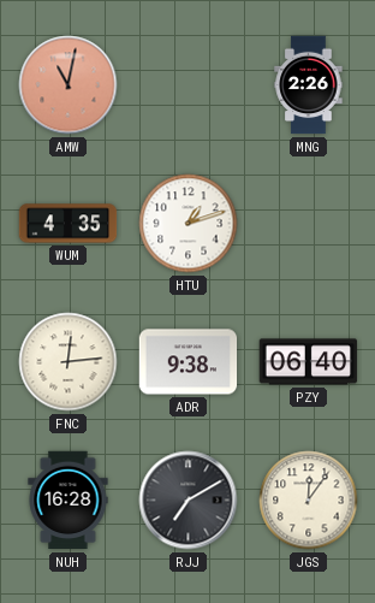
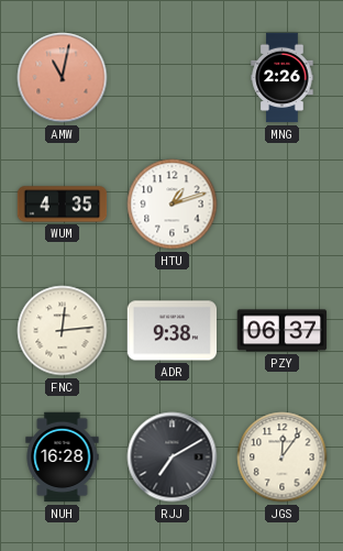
PZY: 06:40 -> 06:37
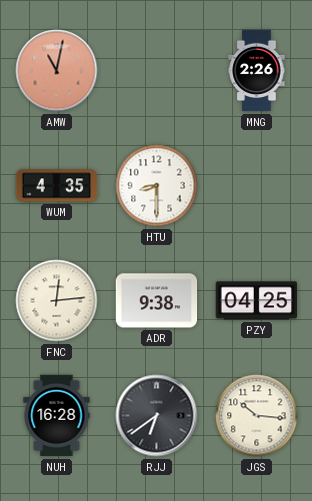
HTU: 1:12 -> 8:30
PZY: 06:37 -> 04:25
RJJ: 7:10 -> 6:39
JGS: 12:06 -> 10:16
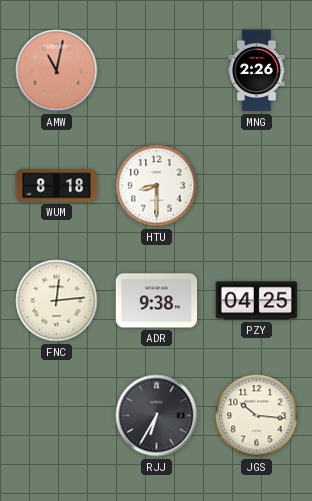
WUM: 4:35 -> 8:18
NUH: 16:28 -> none
RJJ: 6:39 -> 6:35
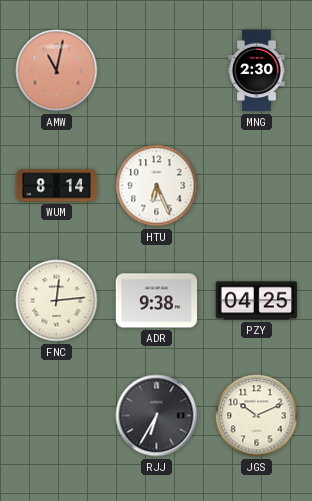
MNG: 2:26 -> 2:30
WUM: 8:18 -> 8:14
HTU: 8:30 -> 6:26
JGS: 10:16 -> 10:11
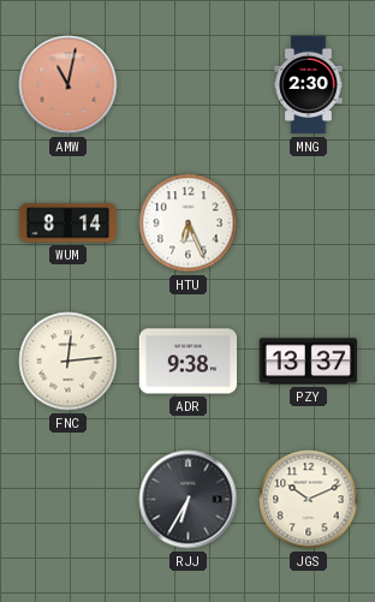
PZY: 04:25 -> 13:37
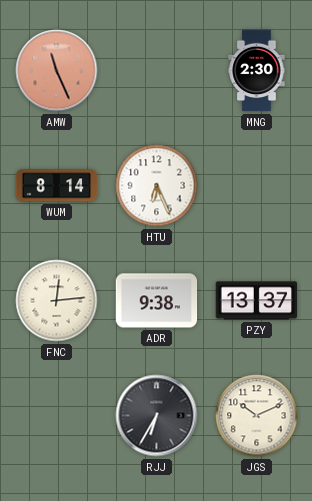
AMW: 11:02 -> 11:26
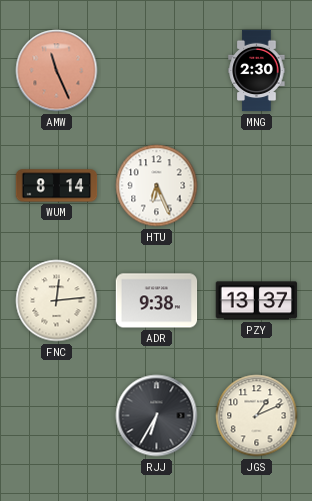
JGS: 10:11 -> 1:11
